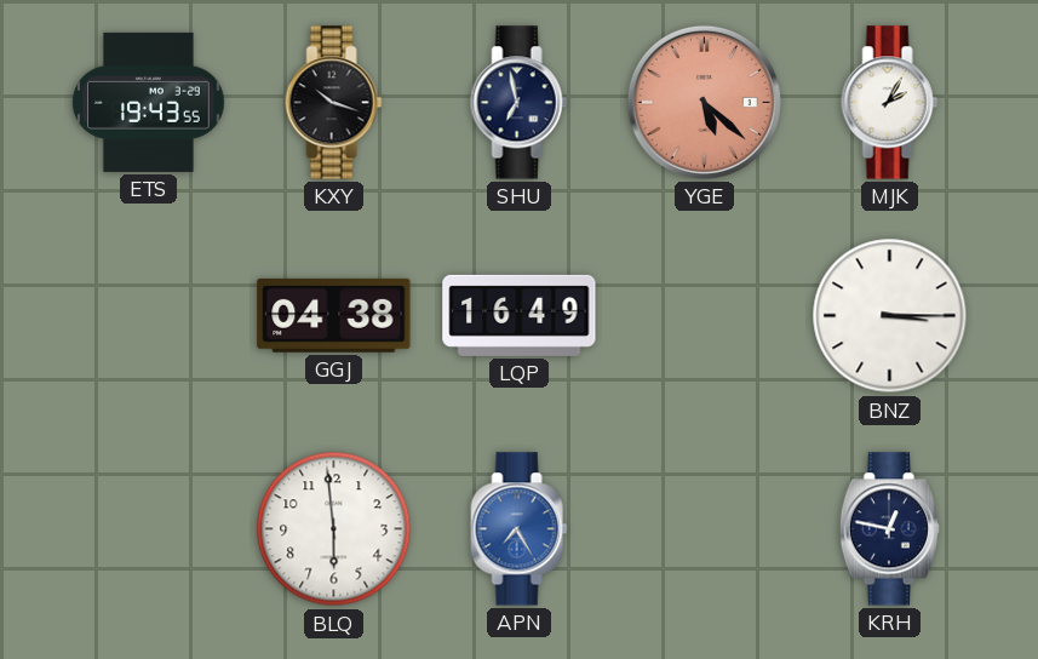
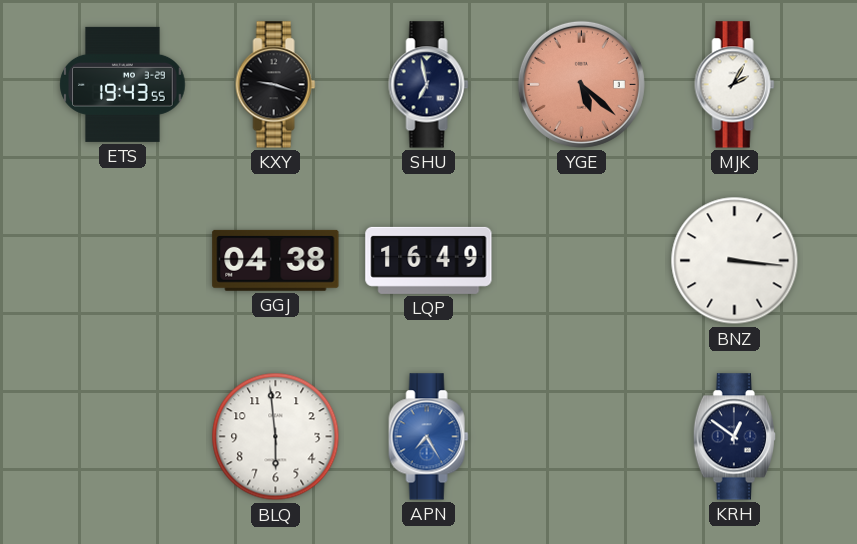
KXY: 10:18 -> 9:18
BNZ: 3:15 -> 3:16
KRH: 12:47 -> 12:51
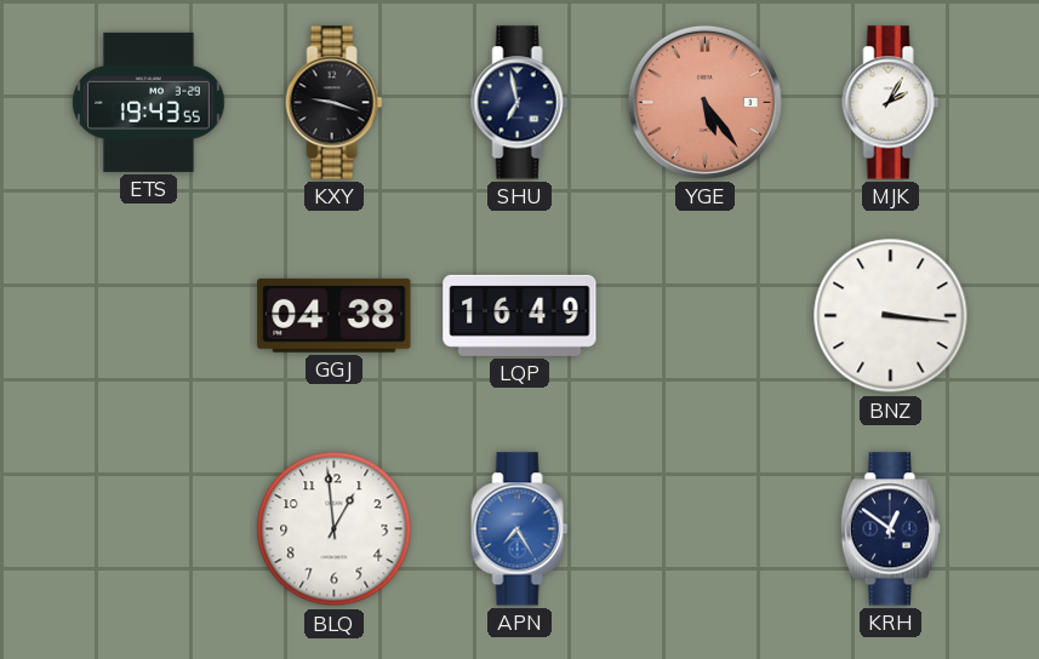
YGE: 5:22 -> 5:24
BLQ: 5:59 -> 12:59
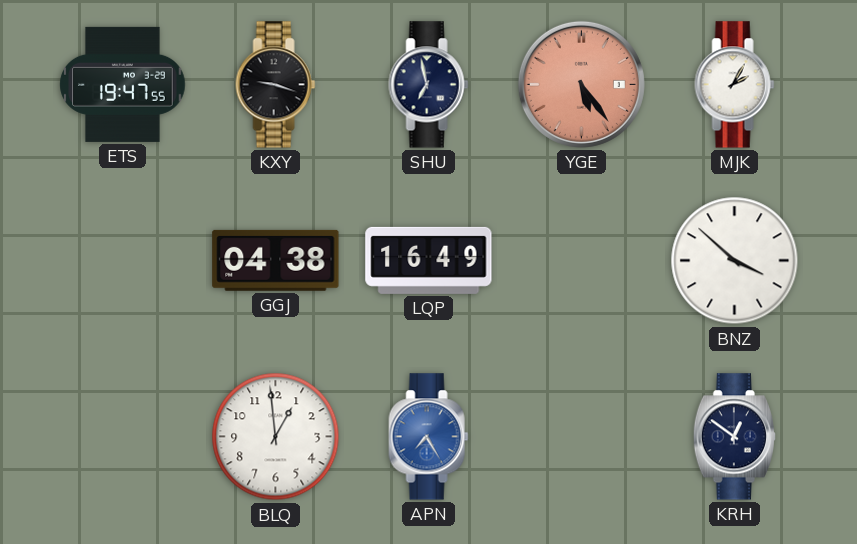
ETS: 19:43 -> 19:47
BNZ: 3:16 -> 3:52
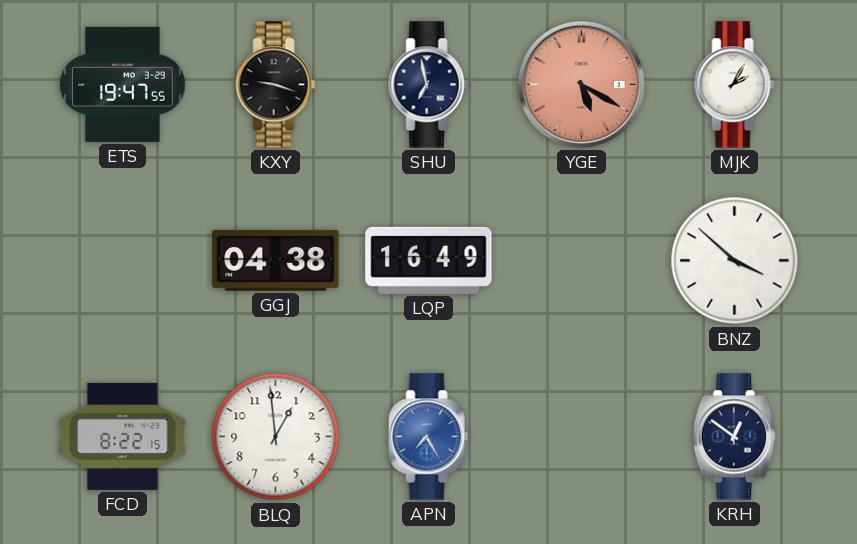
YGE: 5:24 -> 5:20
FCD: none -> 8:22
